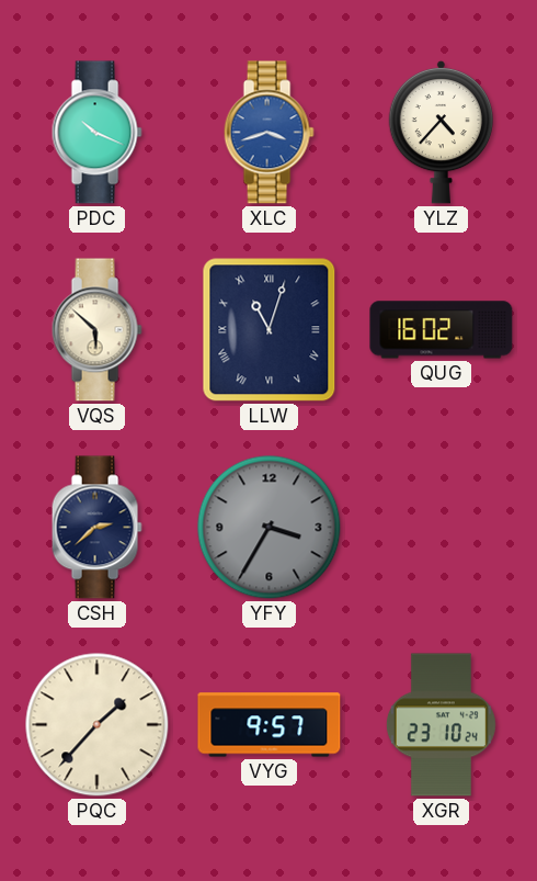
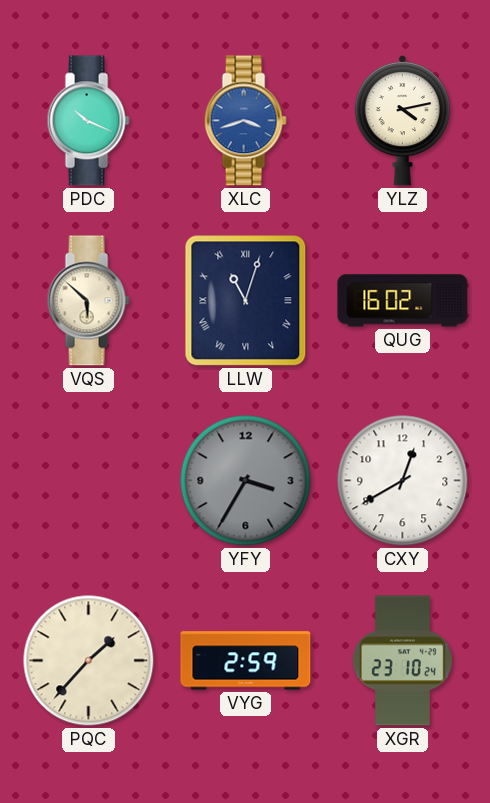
YLZ: 4:37 -> 4:13
CSH: 2:38 -> none
CXY: none -> 12:40
VYG: 9:57 -> 2:59
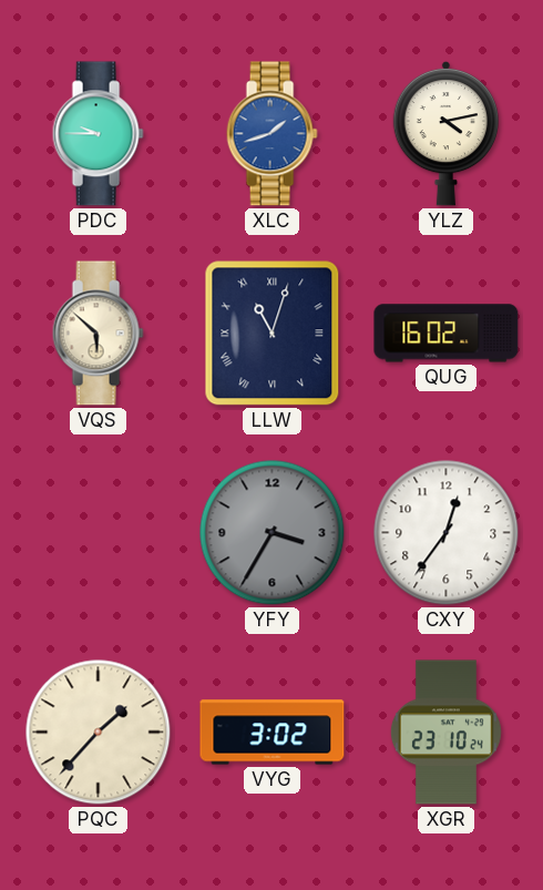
PDC: 10:19 -> 9:45
XLC: 3:42 -> 1:42
CXY: 12:40 -> 12:36
VYG: 2:59 -> 3:02
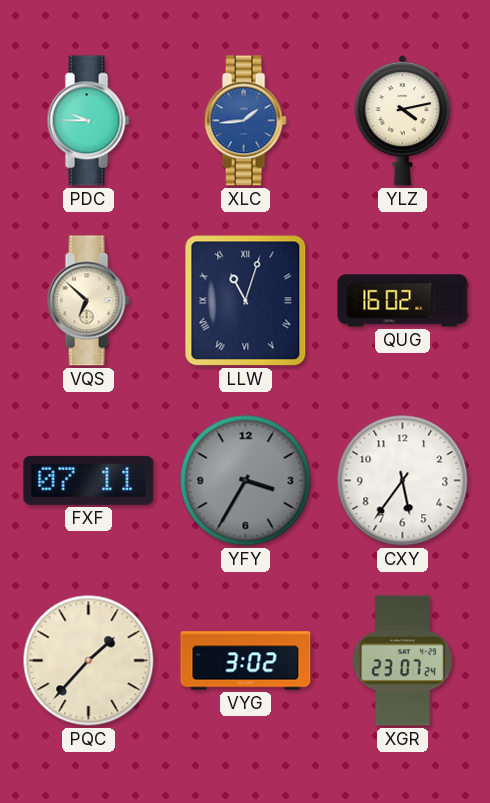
XLC: 1:42 -> 1:44
VQS: 5:52 -> 6:52
FXF: none -> 07:11
CXY: 12:36 -> 5:36
XGR: 23:10 -> 23:07
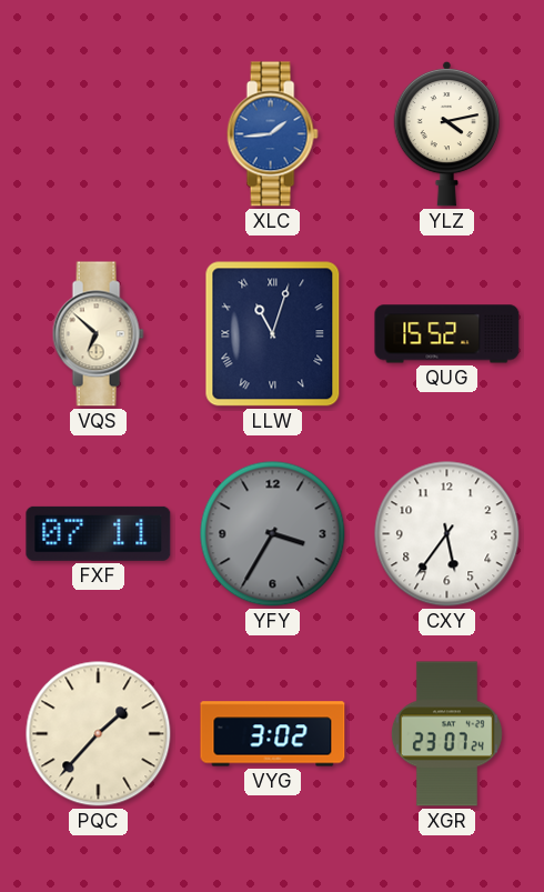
PDC: 9:45 -> none
QUG: 16:02 -> 15:52
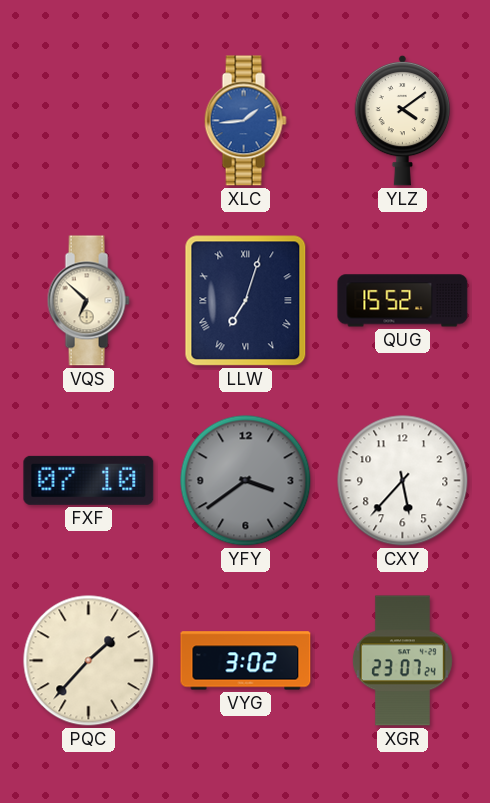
YLZ: 4:13 -> 4:09
LLW: 11:03 -> 7:03
FXF: 07:11 -> 07:10
YFY: 3:35 -> 3:39
CXY: 5:36 -> 5:37
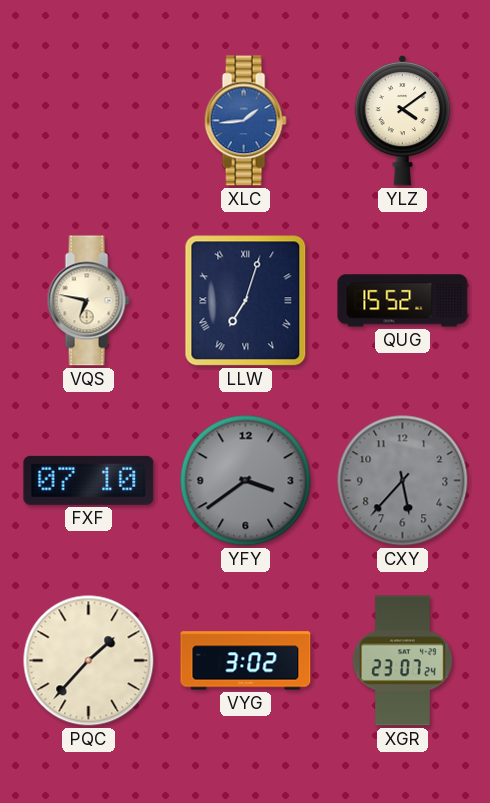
VQS: 6:52 -> 6:47
CXY dial: white -> grey
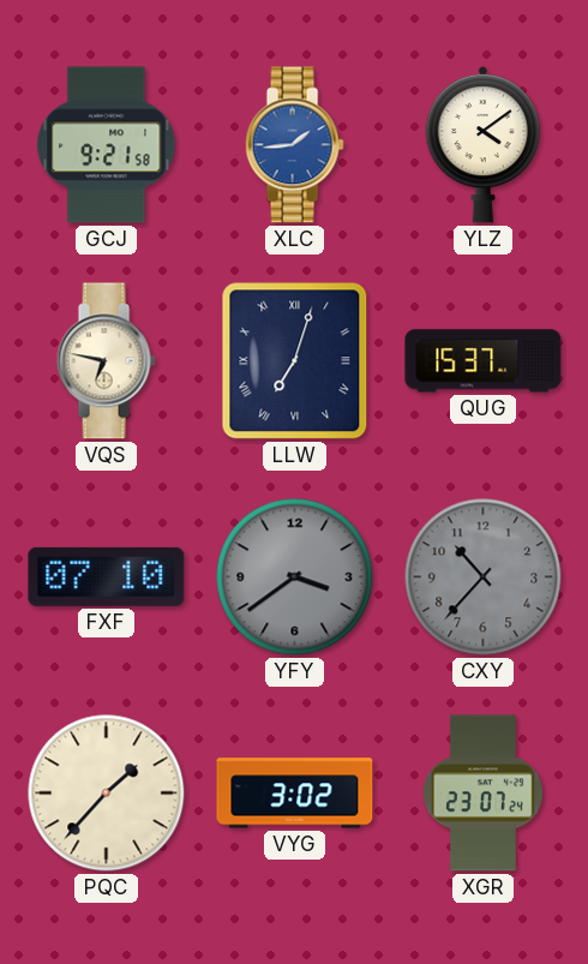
GCJ: none -> 9:21
QUG: 15:52 -> 15:37
CXY: 5:37 -> 10:37
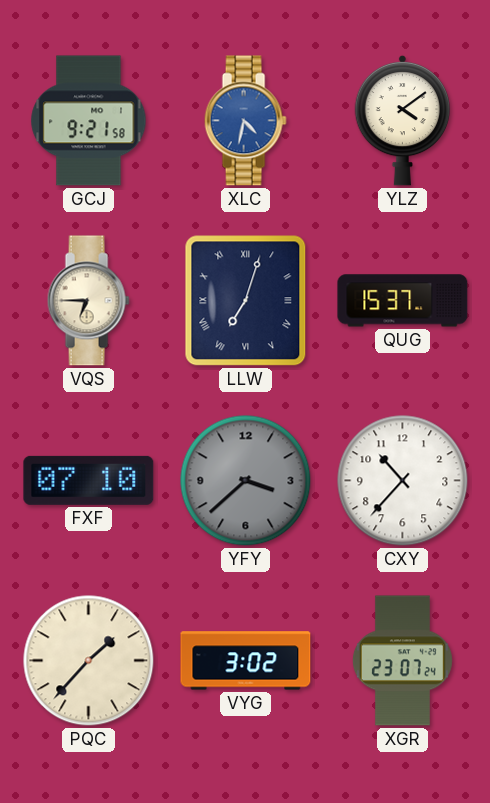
XLC: 1:44 -> 4:32
VQS: 6:47 -> 6:45
YFY: 3:39 -> 3:38
CXY dial: grey -> white
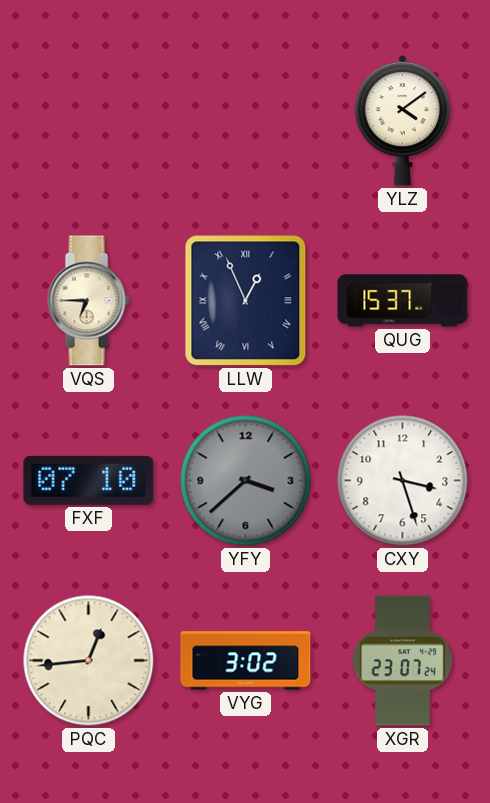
GCJ: 9:21 -> none
XLC: 4:32 -> none
LLW: 7:03 -> 12:56
CXY: 10:37 -> 3:27
PQC: 1:37 -> 12:44
